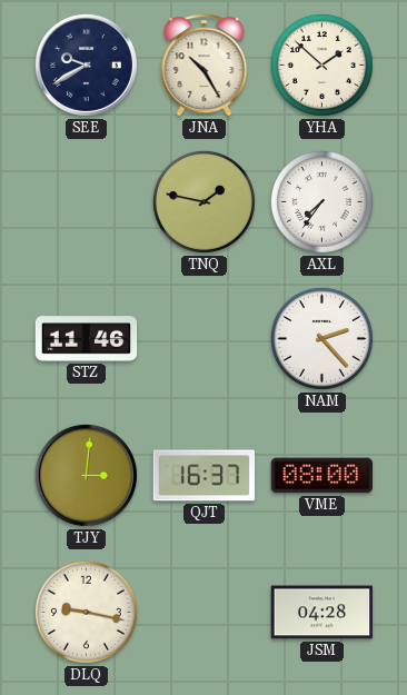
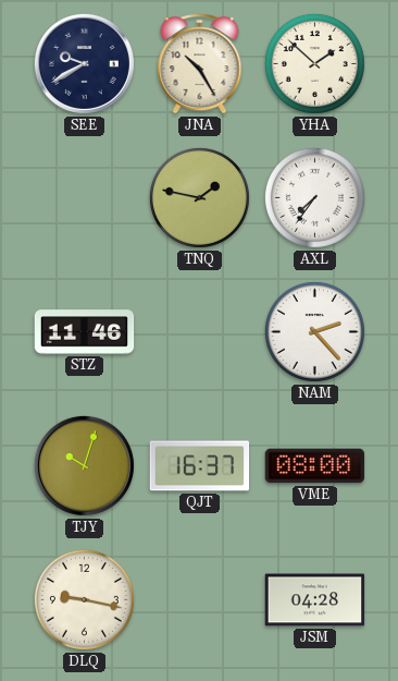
TJY: 3:01 -> 10:03
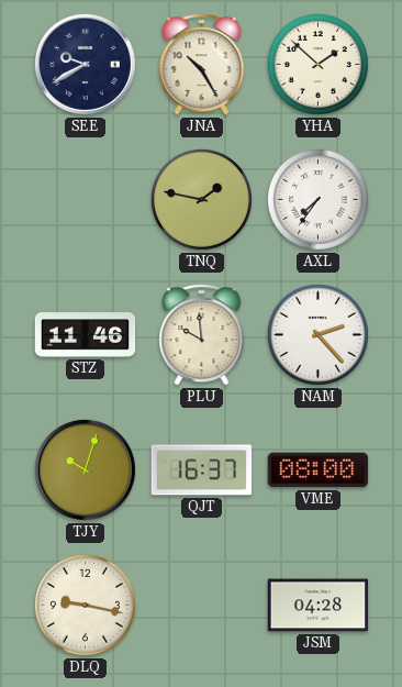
PLU: none -> 9:59
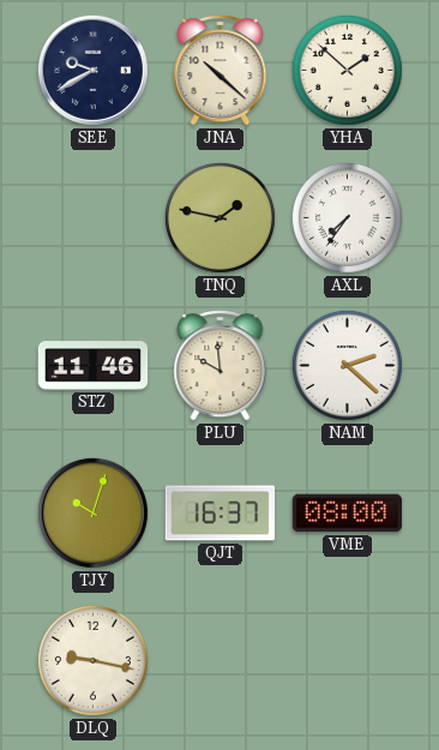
JNA: 10:25 -> 10:22
NAM: 2:23 -> 2:22
JSM: 04:28 -> none
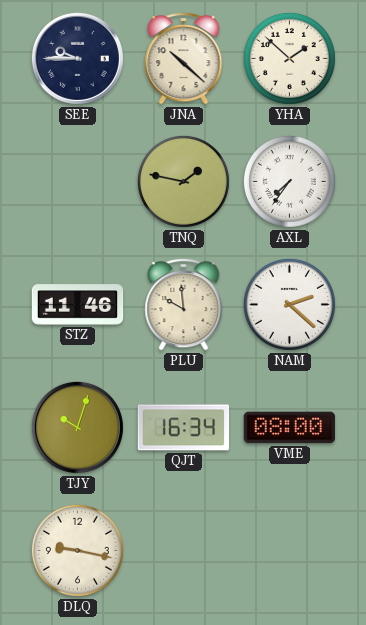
SEE: 9:40 -> 9:45
QJT: 16:37 -> 16:34
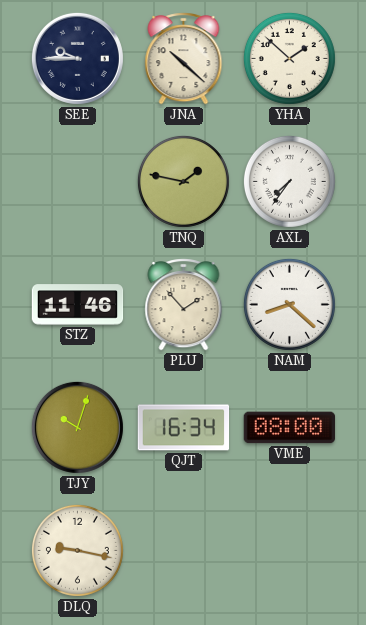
PLU: 9:59 -> 1:53
NAM: 2:22 -> 8:22
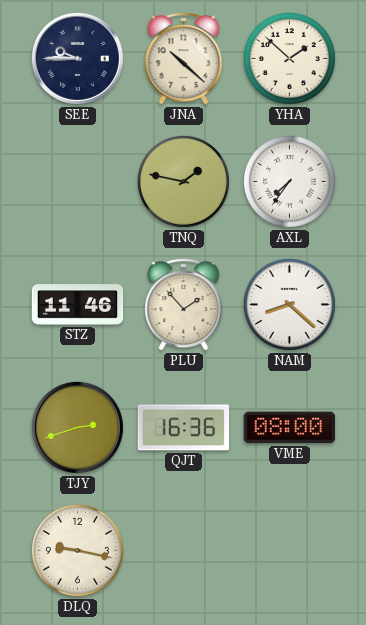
TJY: 10:03 -> 2:42
QJT: 16:34 -> 16:36
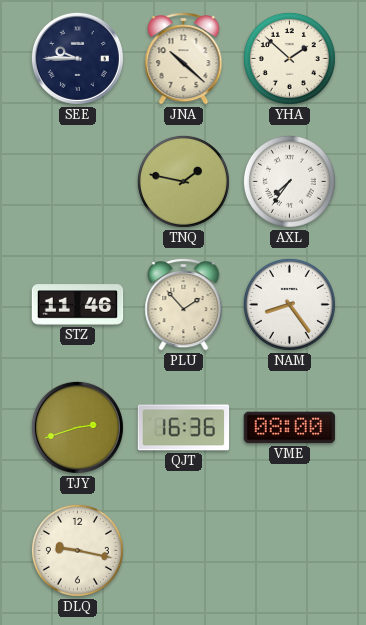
NAM: 8:22 -> 8:24
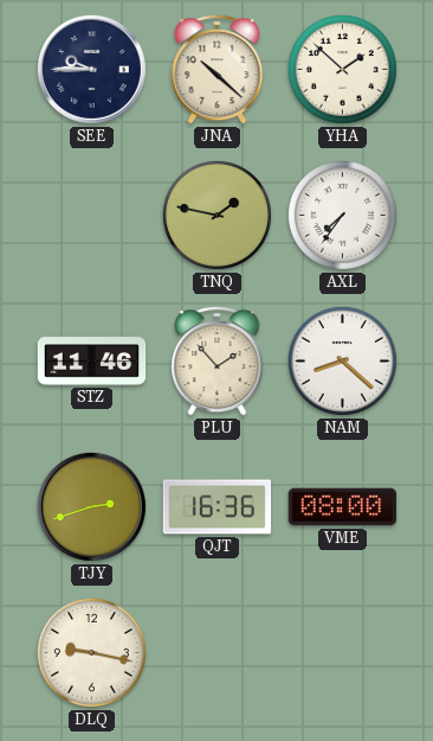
NAM: 8:24 -> 8:22
